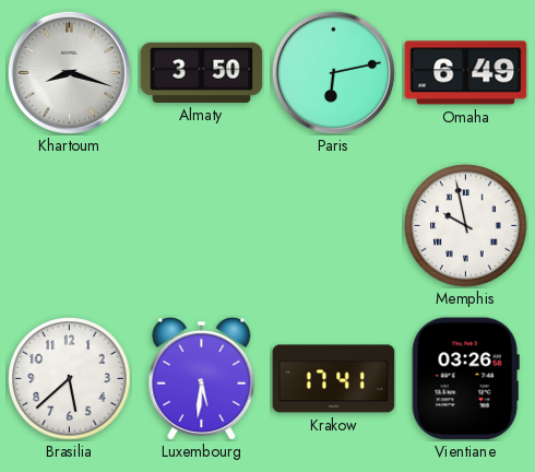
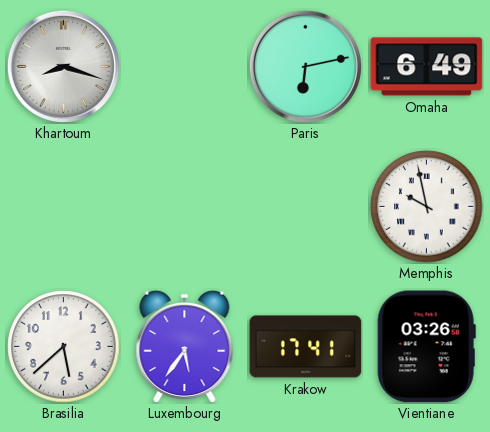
Almaty: 3:50 -> none
Luxembourg: 5:31 -> 5:36
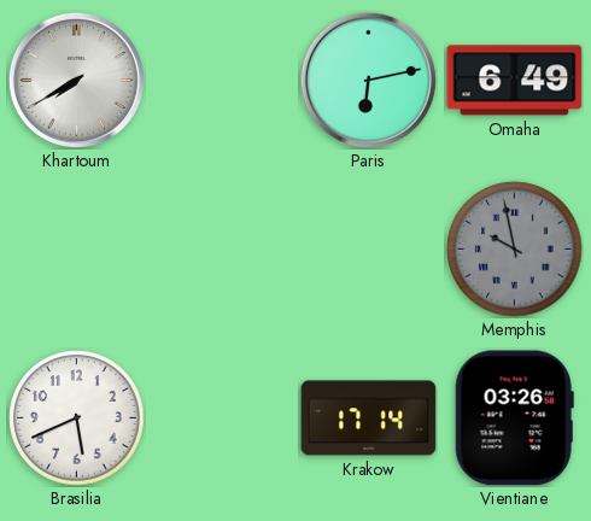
Khartoum: 8:18 -> 7:40
Memphis dial: white -> grey
Brasilia: 5:38 -> 5:41
Luxembourg: 5:36 -> none
Krakow: 17:41 -> 17:14
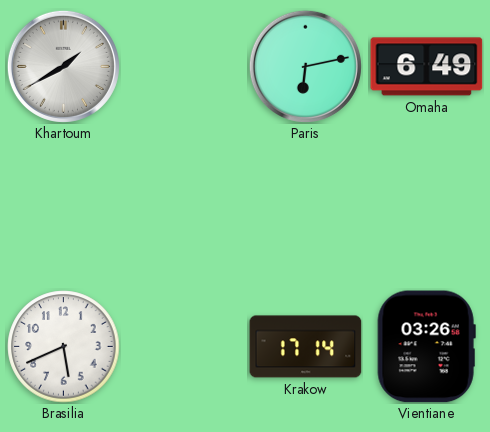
Khartoum: 7:40 -> 1:40
Memphis: 9:58 -> none
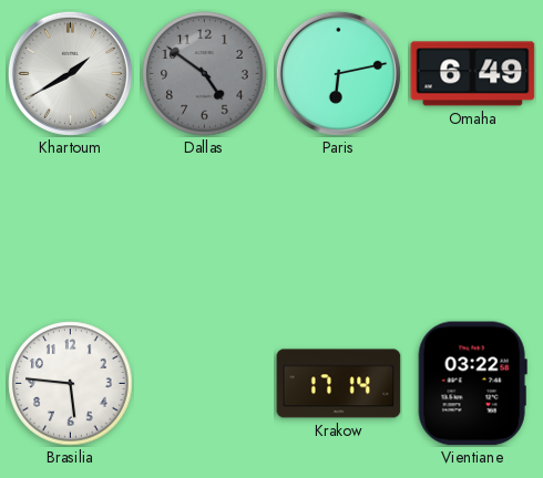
Dallas: none -> 4:51
Brasilia: 5:41 -> 5:46
Vientiane: 03:26 -> 03:22
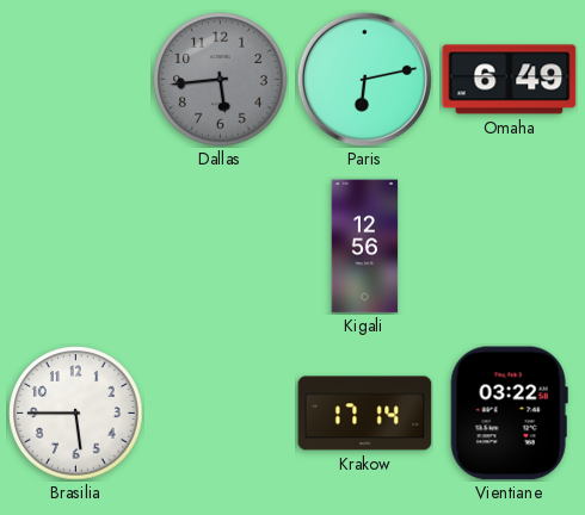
Khartoum: 1:40 -> none
Dallas: 4:51 -> 5:44
Kigali: none -> 12:56
Brasilia: 5:46 -> 5:45
